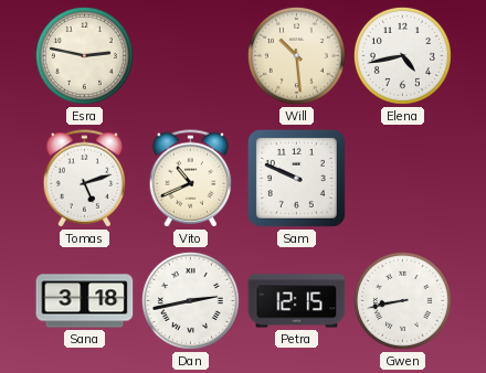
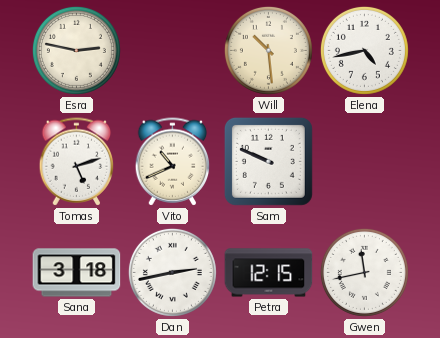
Gwen: 8:43 -> 11:43
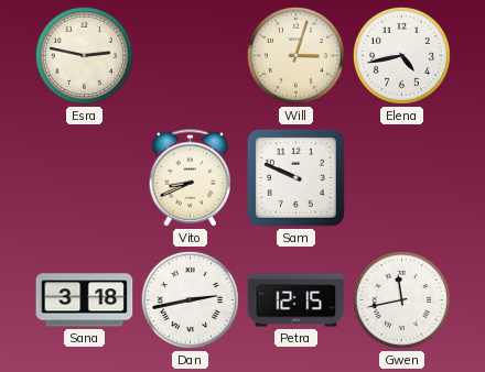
Will: 10:29 -> 3:03
Tomas: 5:12 -> none
Vito: 10:41 -> 8:41
